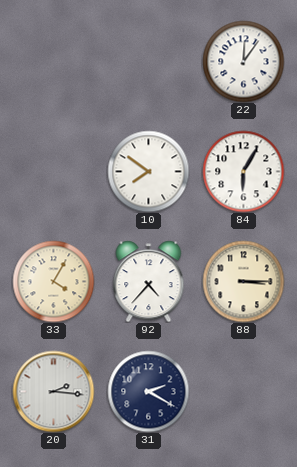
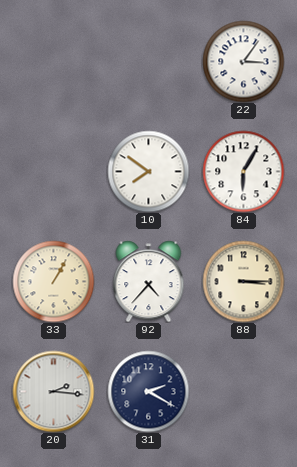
22: 12:06 -> 3:06
33: 4:05 -> 1:05
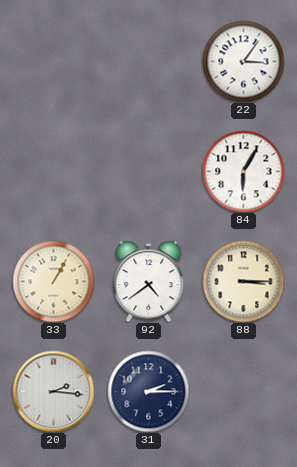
10: 7:51 -> none
92: 4:37 -> 4:39
31: 2:20 -> 2:15
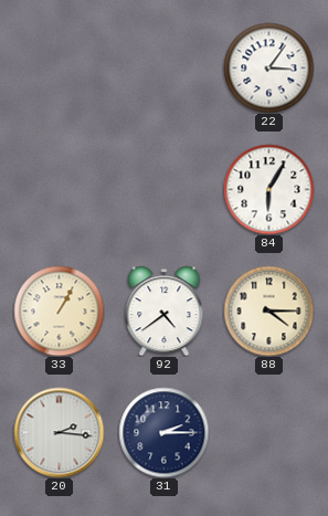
88: 3:15 -> 4:15
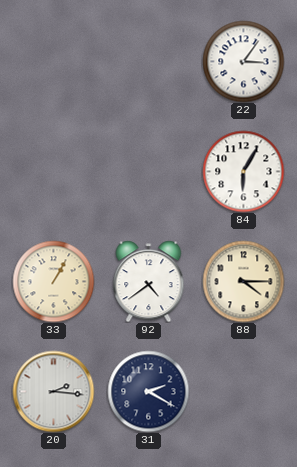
31: 2:15 -> 2:20
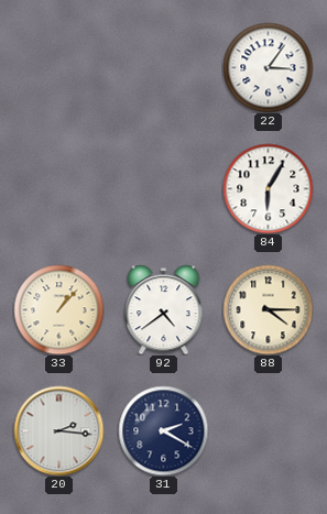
33: 1:05 -> 1:07
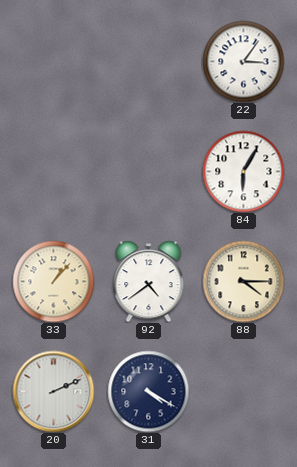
20: 2:16 -> 2:11
31: 2:20 -> 4:20
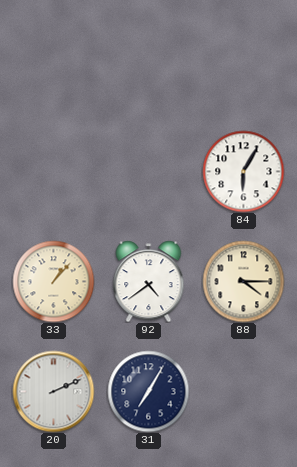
22: 3:06 -> none
31: 4:20 -> 7:05
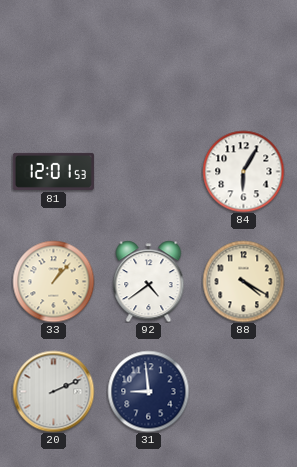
81: none -> 12:01
88: 4:15 -> 4:20
31: 7:05 -> 8:59
